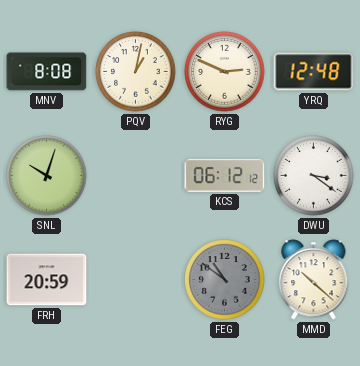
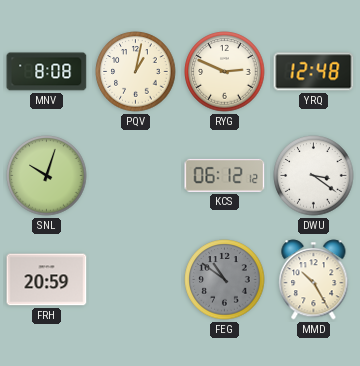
MMD: 10:22 -> 10:25
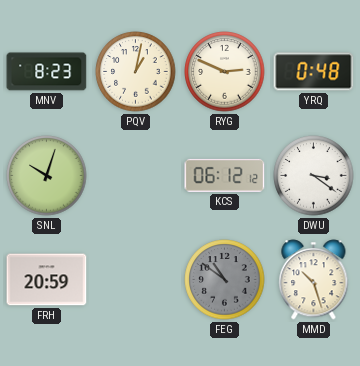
MNV: 8:08 -> 8:23
YRQ: 12:48 -> 0:48
MMD: 10:25 -> 10:27
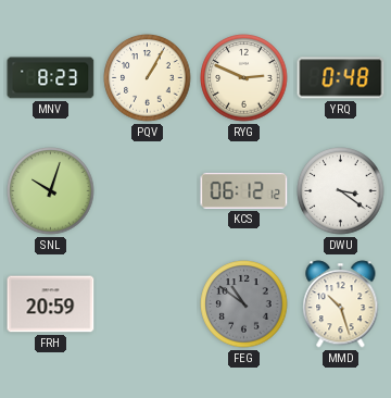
PQV: 1:02 -> 1:05
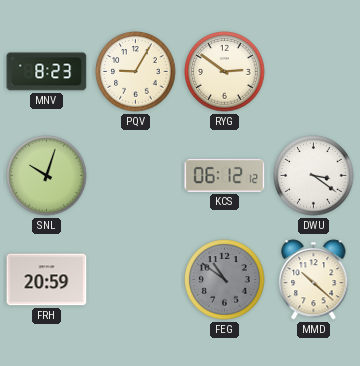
PQV: 1:05 -> 9:05
RYG: 2:49 -> 2:51
YRQ: 0:48 -> none
MMD: 10:27 -> 10:22
